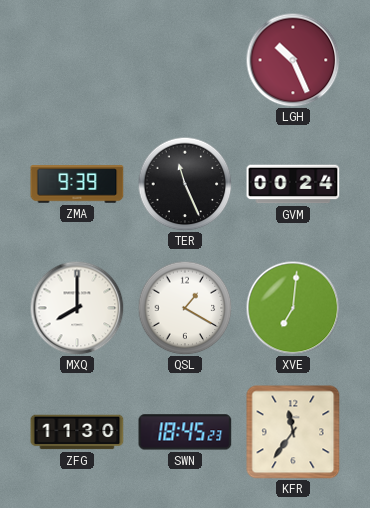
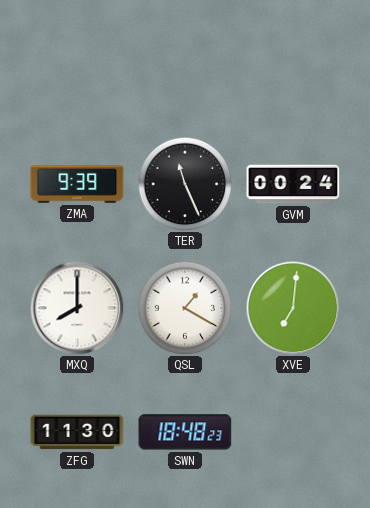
LGH: 10:26 -> none
SWN: 18:45 -> 18:48
KFR: 11:36 -> none
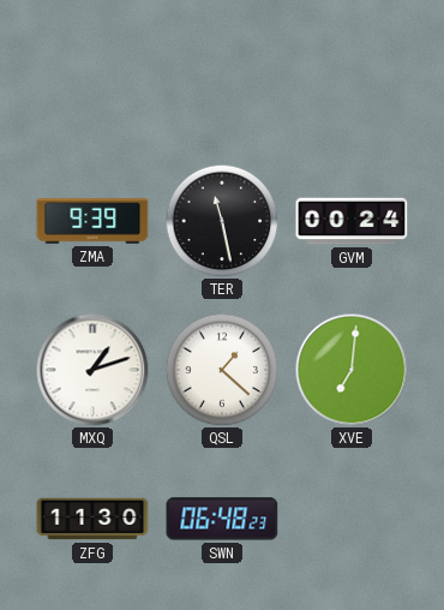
TER: 11:26 -> 11:28
MXQ: 8:00 -> 1:12
QSL: 1:20 -> 1:22
SWN: 18:48 -> 06:48
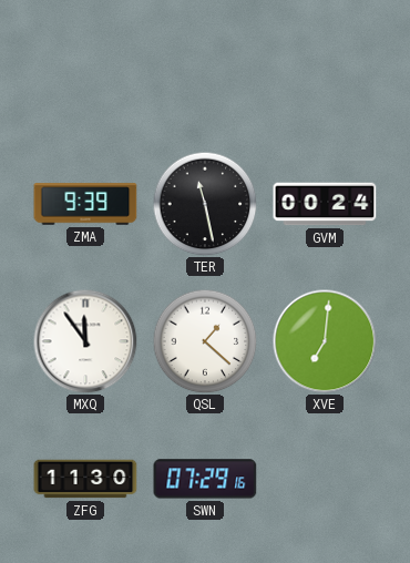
MXQ: 1:12 -> 11:54
SWN: 06:48 -> 07:29
